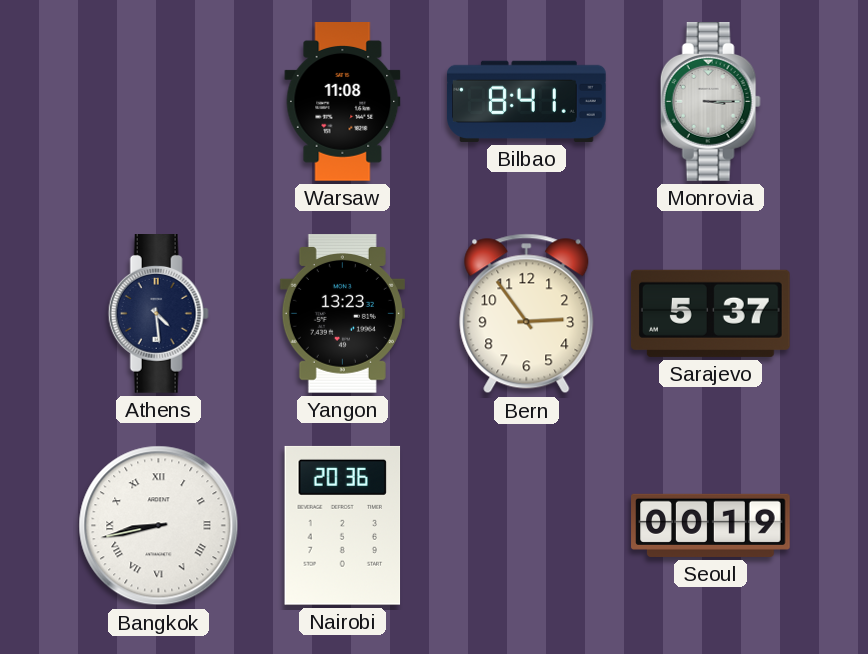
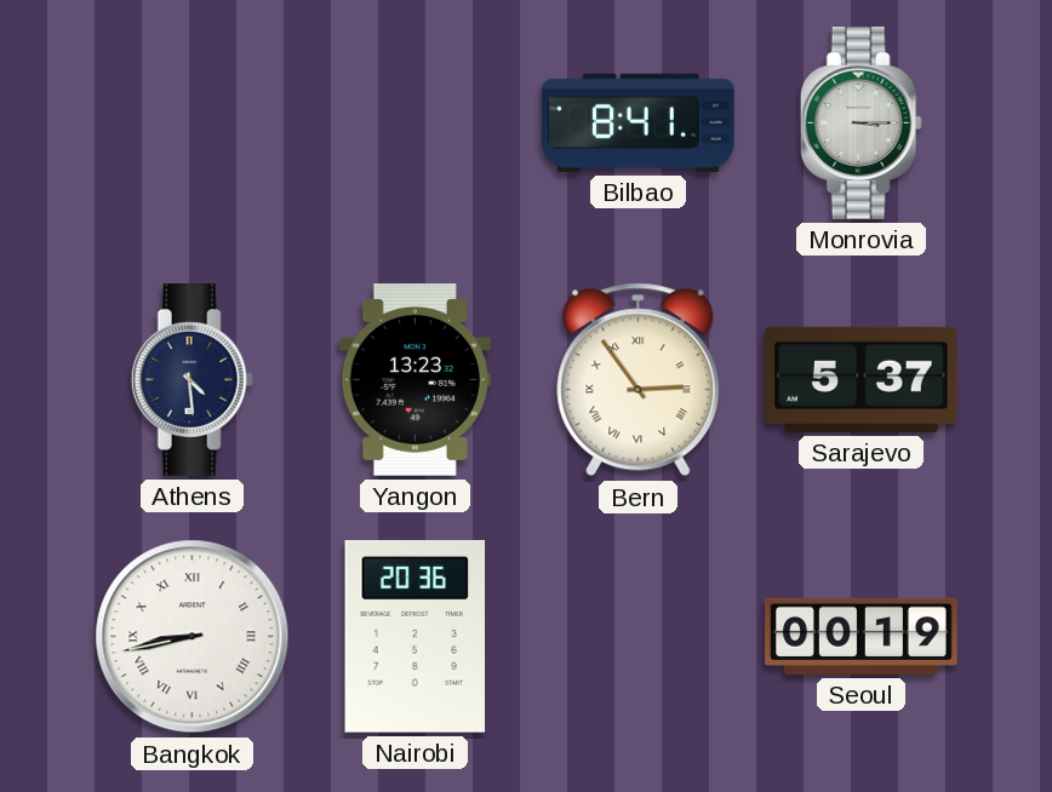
Warsaw: 11:08 -> none
Bern numerals: Arabic -> Roman
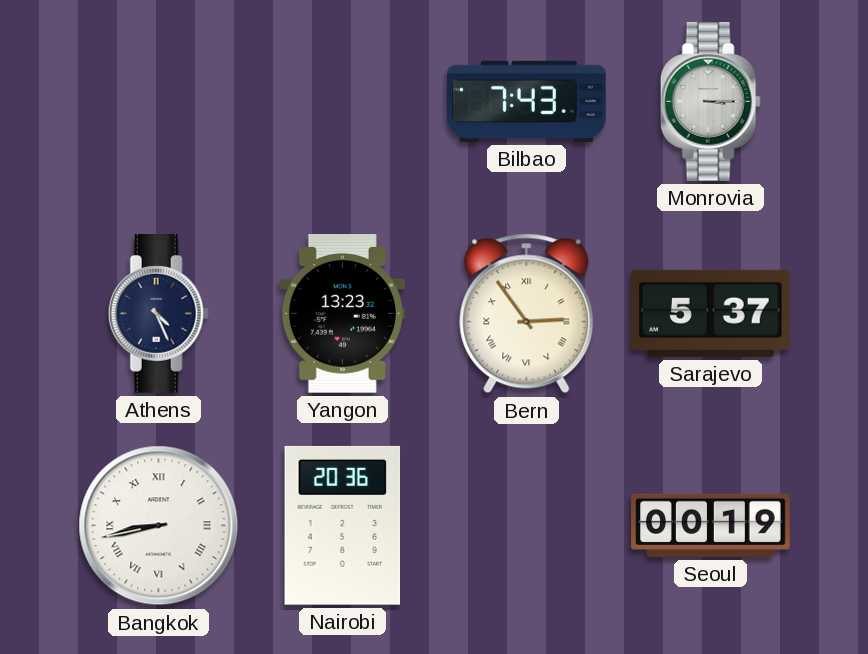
Bilbao: 8:41 -> 7:43
Athens: 4:29 -> 4:26
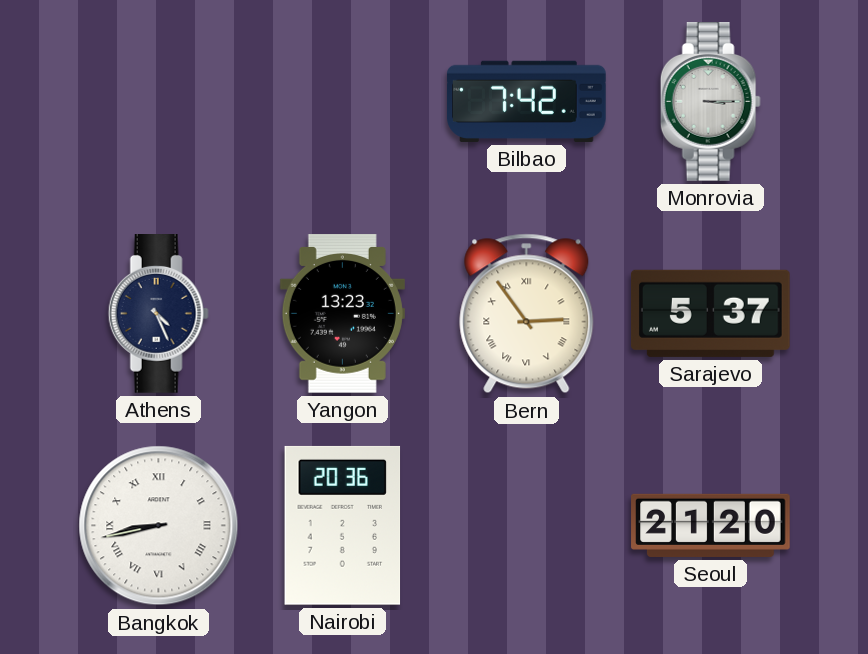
Bilbao: 7:43 -> 7:42
Seoul: 00:19 -> 21:20
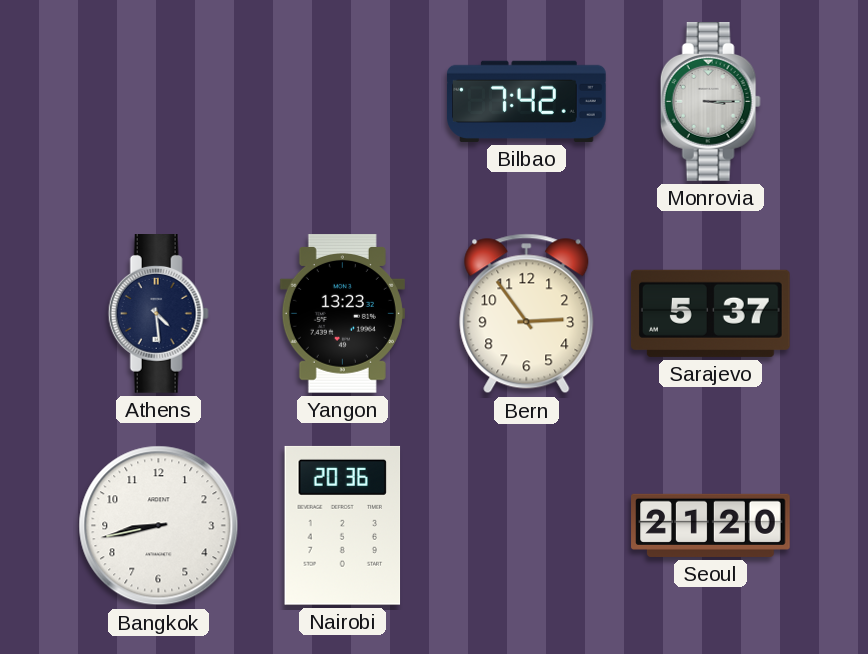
Athens: 4:26 -> 4:29
Bern numerals: Roman -> Arabic
Bangkok numerals: Roman -> Arabic
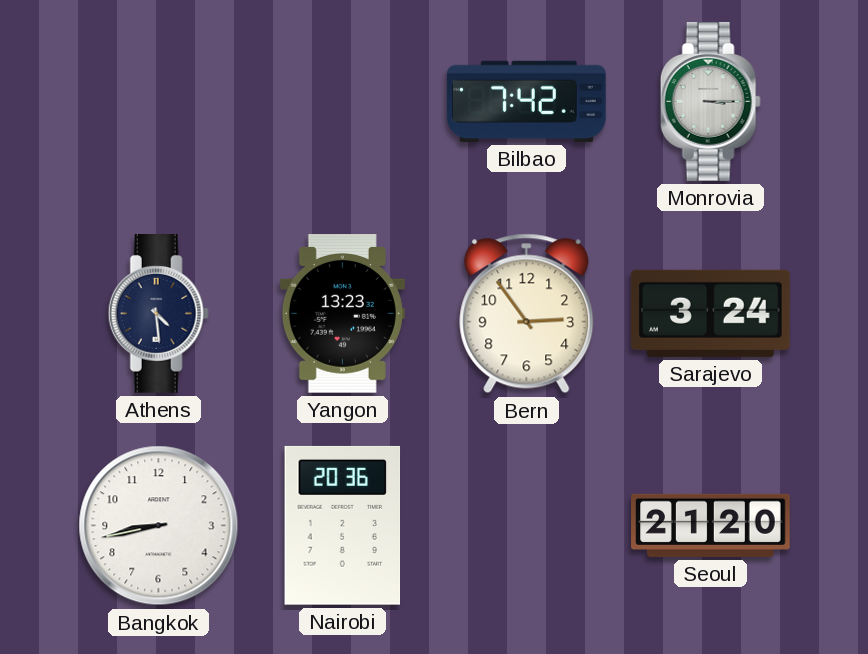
Sarajevo: 5:37 -> 3:24
